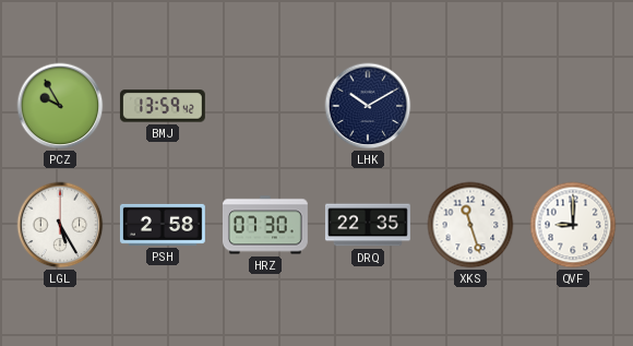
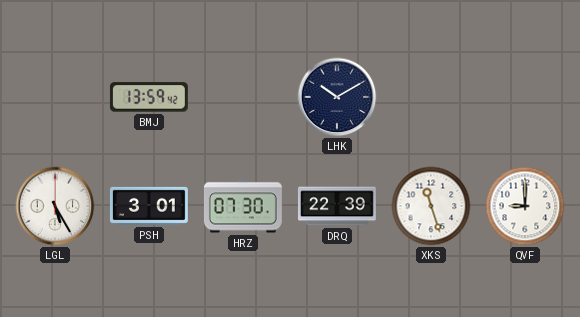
PCZ: 9:55 -> none
PSH: 2:58 -> 3:01
DRQ: 22:35 -> 22:39
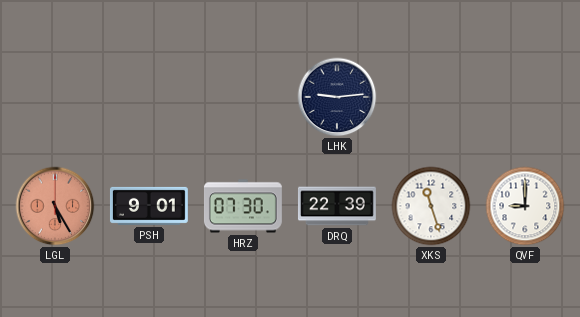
BMJ: 13:59 -> none
LHK: 10:10 -> 9:14
LGL dial: white -> salmon
PSH: 3:01 -> 9:01
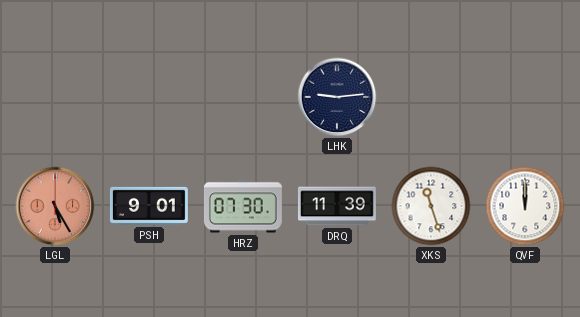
DRQ: 22:39 -> 11:39
QVF: 9:00 -> 12:00
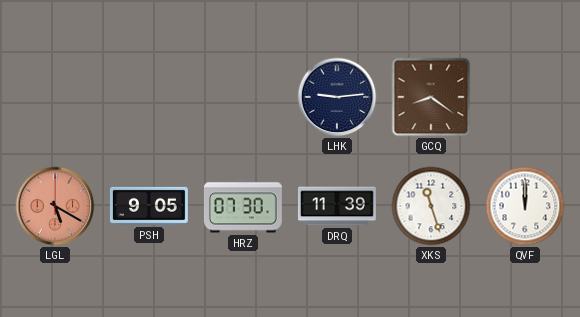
GCQ: none -> 8:21
LGL: 5:25 -> 5:20
PSH: 9:01 -> 9:05
